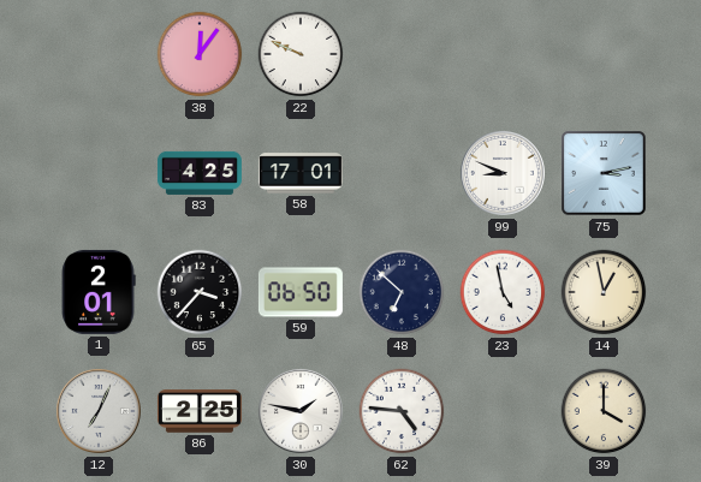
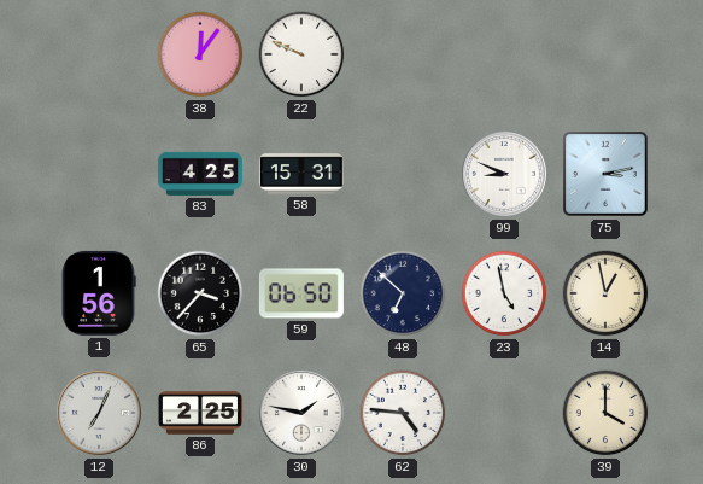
58: 17:01 -> 15:31
1: 2:01 -> 1:56
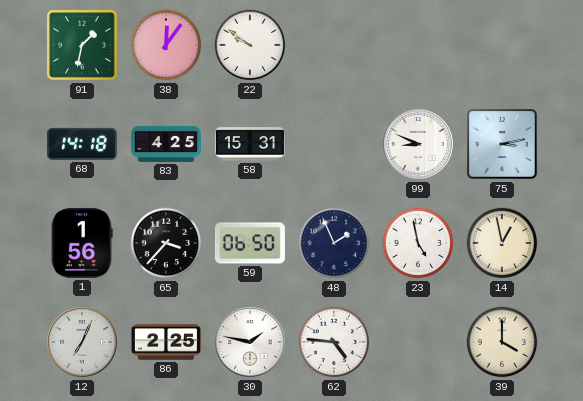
91: none -> 1:32
22: 9:49 -> 9:51
68: none -> 14:18
48: 6:52 -> 1:56
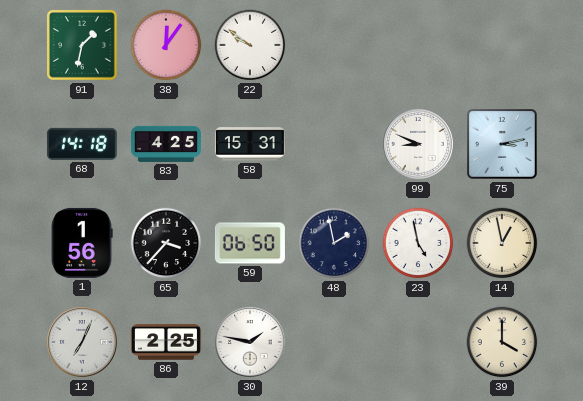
48: 1:56 -> 1:58
62: 4:46 -> none
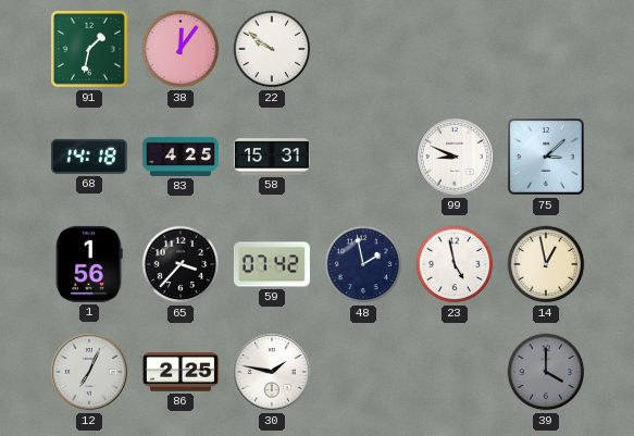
75: 3:13 -> 3:08
59: 06:50 -> 07:42
39 dial: cream -> grey
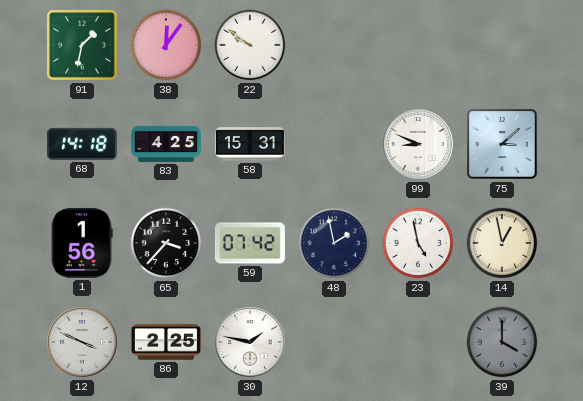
12: 7:04 -> 3:49
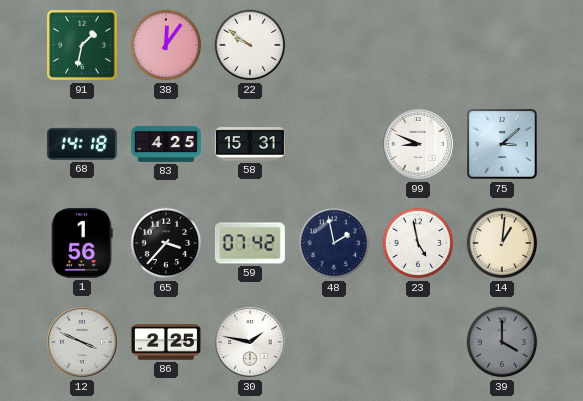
14: 12:58 -> 1:01
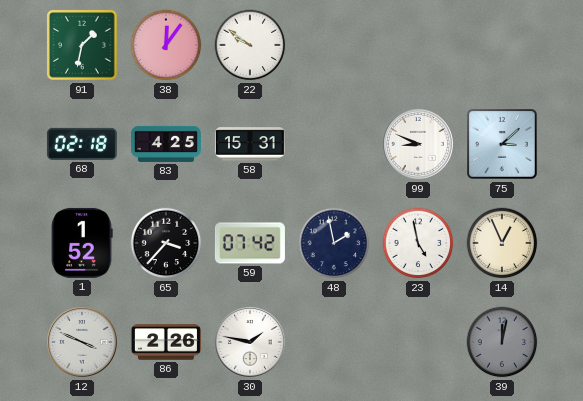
68: 14:18 -> 02:18
1: 1:56 -> 1:52
14: 1:01 -> 12:56
86: 2:25 -> 2:26
39: 4:00 -> 12:02
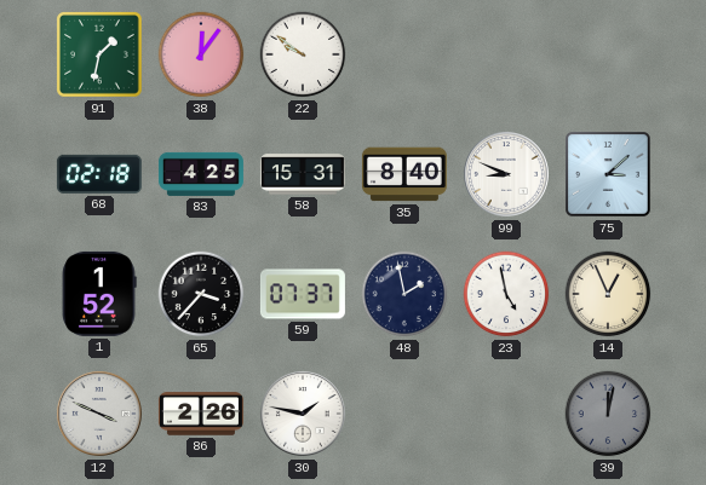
35: none -> 8:40
59: 07:42 -> 07:37
